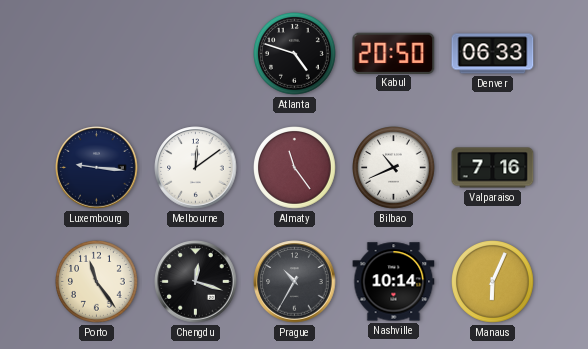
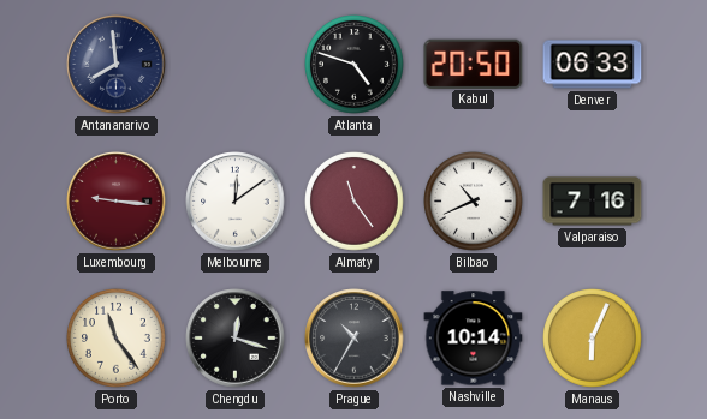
Antananarivo: none -> 7:59
Luxembourg dial: navy -> burgundy
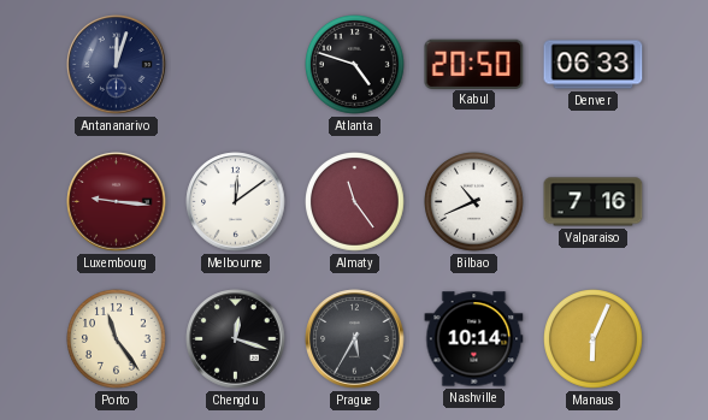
Antananarivo: 7:59 -> 12:03
Prague: 10:35 -> 5:35
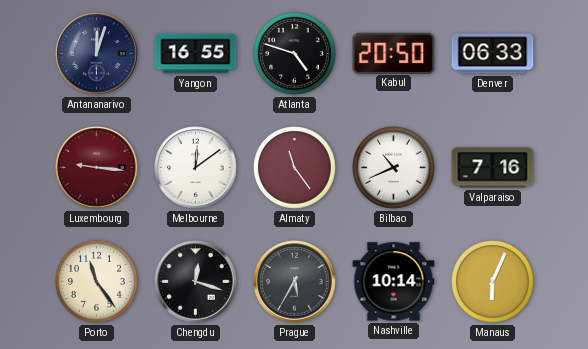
Yangon: none -> 16:55
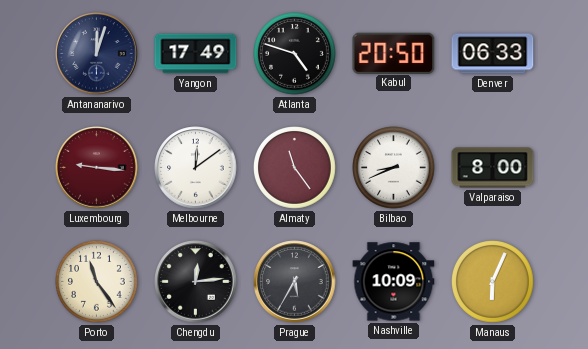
Yangon: 16:55 -> 17:49
Bilbao: 10:41 -> 8:41
Valparaiso: 7:16 -> 8:00
Chengdu: 12:18 -> 12:14
Nashville: 10:14 -> 10:09
